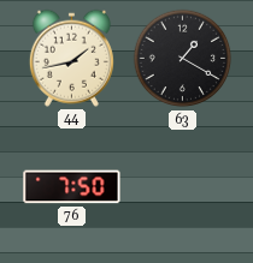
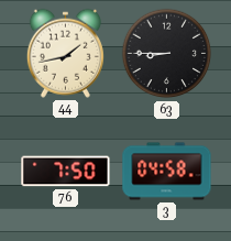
63: 1:20 -> 8:45
3: none -> 04:58
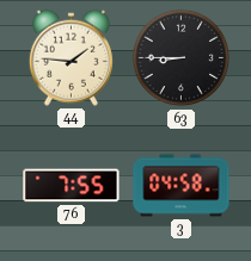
44: 1:43 -> 1:46
76: 7:50 -> 7:55
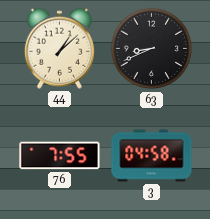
44: 1:46 -> 1:08
63: 8:45 -> 8:41
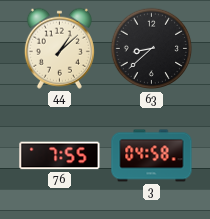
63: 8:41 -> 8:38
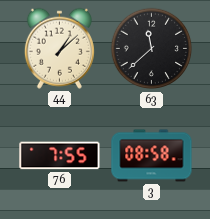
63: 8:38 -> 11:38
3: 04:58 -> 08:58
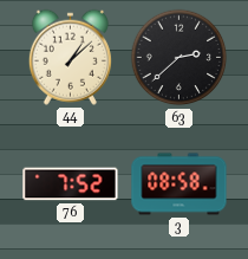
63: 11:38 -> 2:38
76: 7:55 -> 7:52
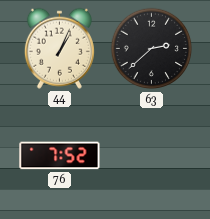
44: 1:08 -> 1:04
3: 08:58 -> none
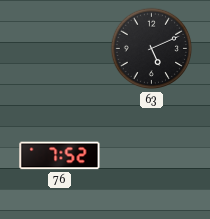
44: 1:04 -> none
63: 2:38 -> 5:11
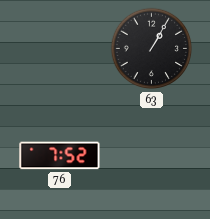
63: 5:11 -> 1:05
